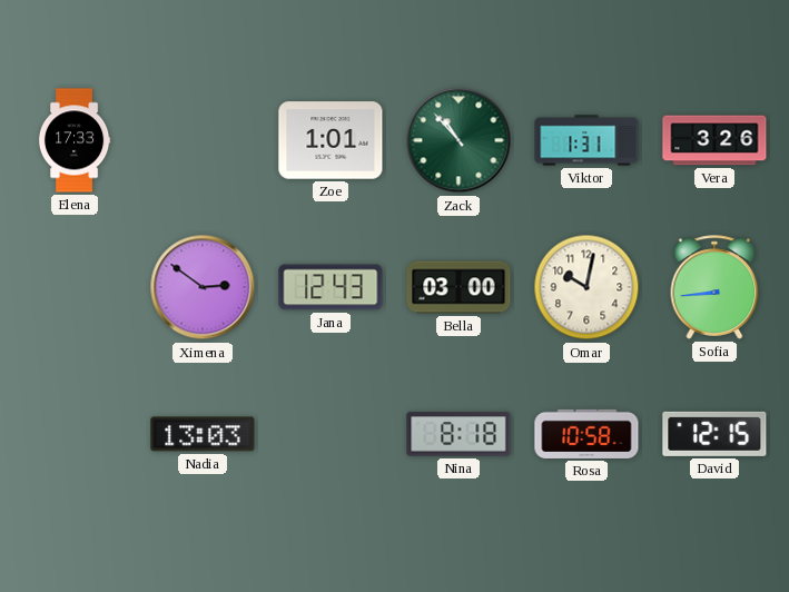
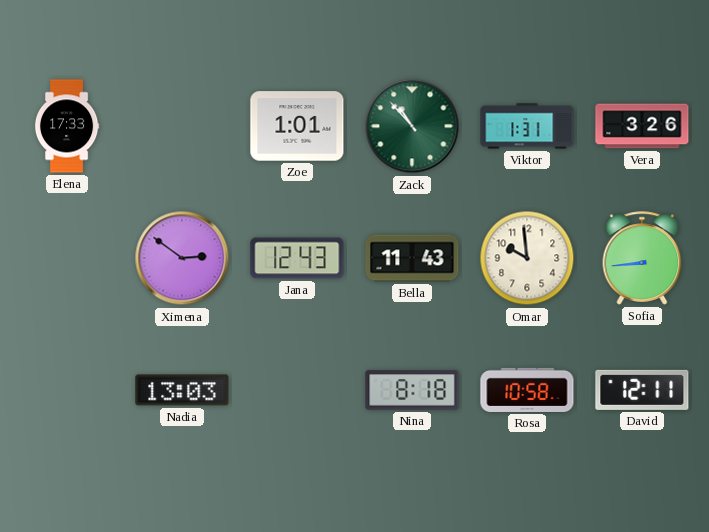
Bella: 03:00 -> 11:43
Omar: 10:02 -> 9:59
David: 12:15 -> 12:11
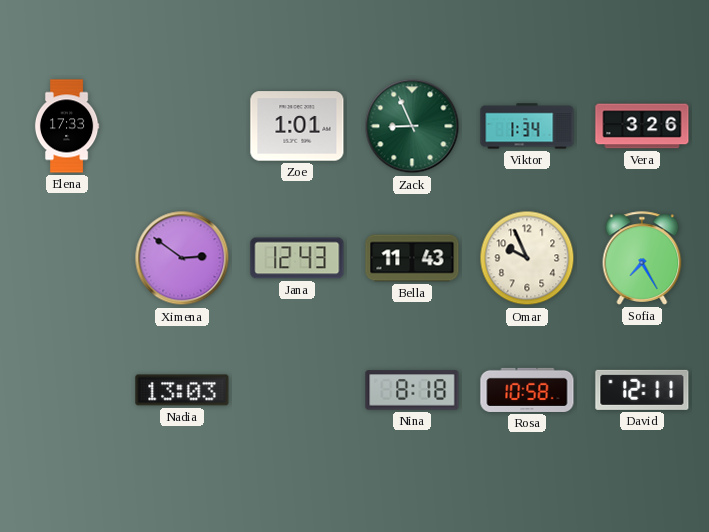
Zack: 10:53 -> 8:56
Viktor: 1:31 -> 1:34
Omar: 9:59 -> 9:56
Sofia: 8:44 -> 7:25
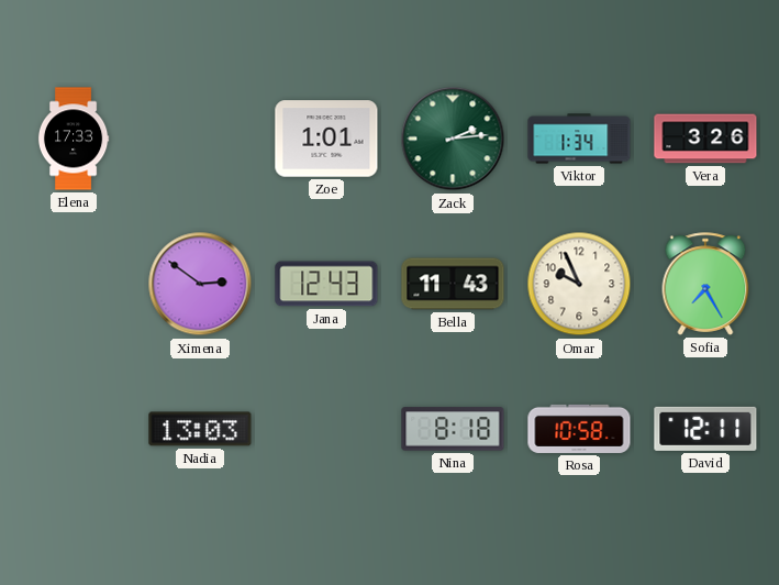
Zack: 8:56 -> 2:14
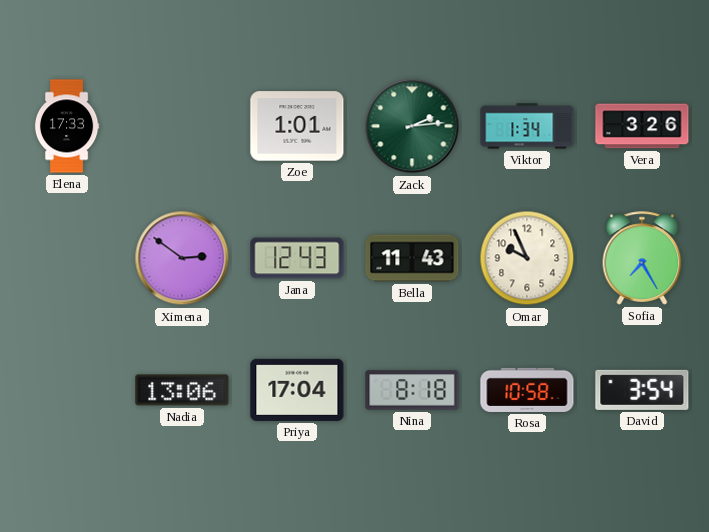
Nadia: 13:03 -> 13:06
Priya: none -> 17:04
David: 12:11 -> 3:54
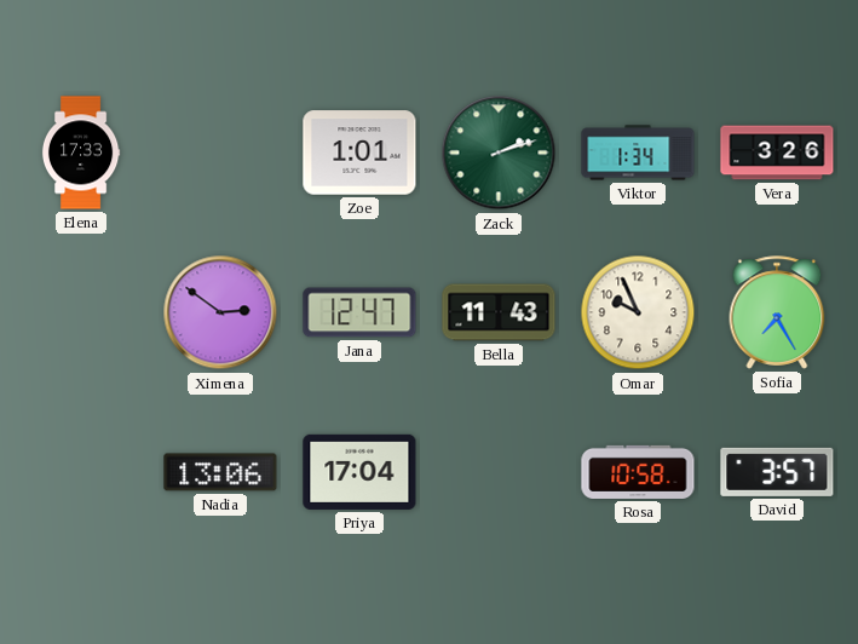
Zack: 2:14 -> 2:12
Jana: 12:43 -> 12:47
Nina: 8:18 -> none
David: 3:54 -> 3:57
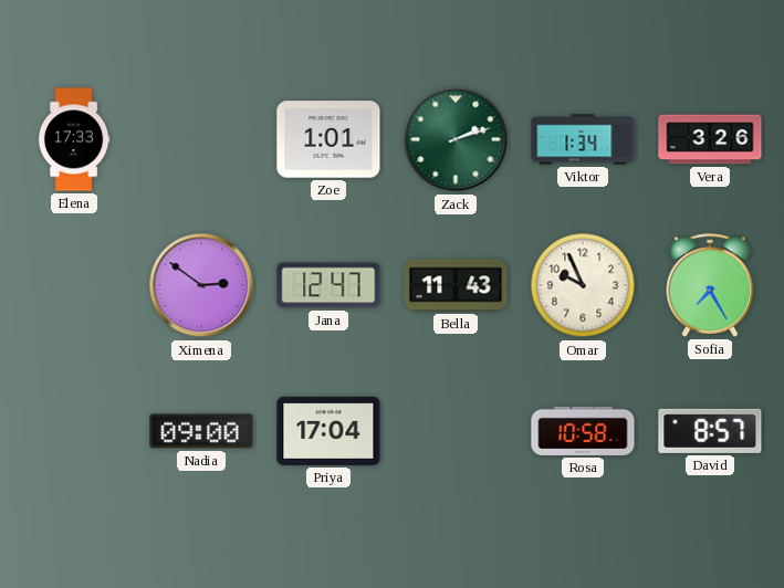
Nadia: 13:06 -> 09:00
David: 3:57 -> 8:57
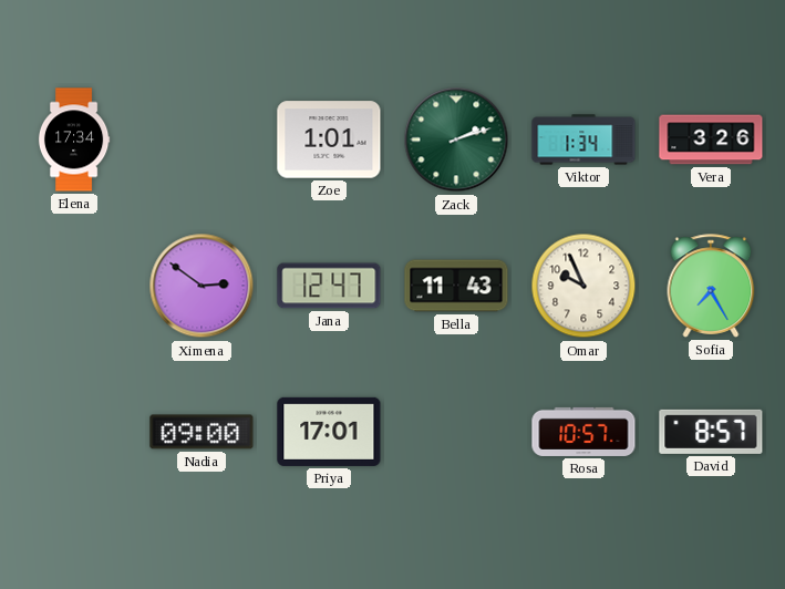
Elena: 17:33 -> 17:34
Priya: 17:04 -> 17:01
Rosa: 10:58 -> 10:57
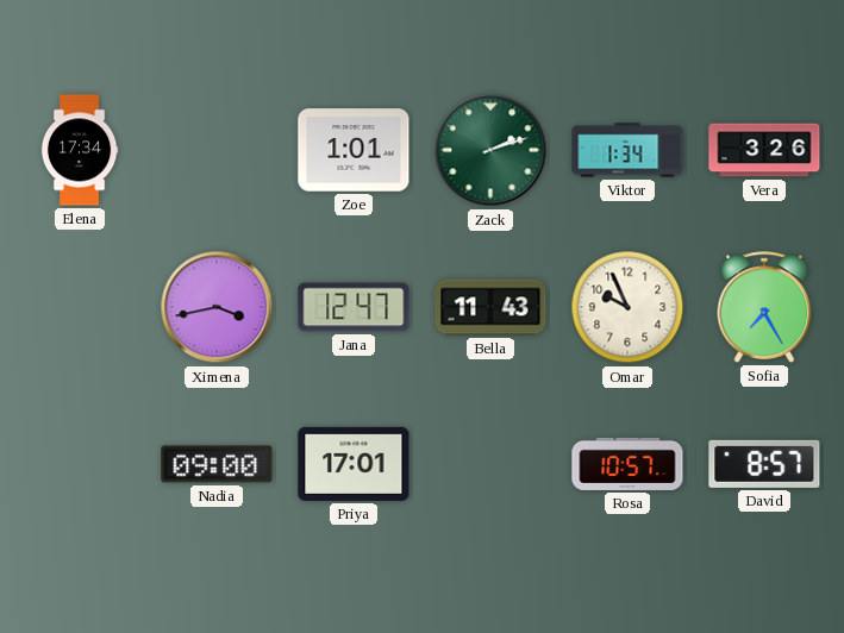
Ximena: 2:51 -> 3:43
